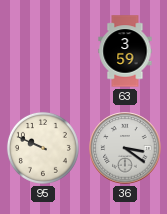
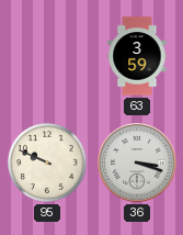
36: 3:21 -> 3:18
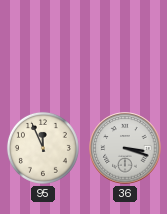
63: 3:59 -> none
95: 9:49 -> 11:56
